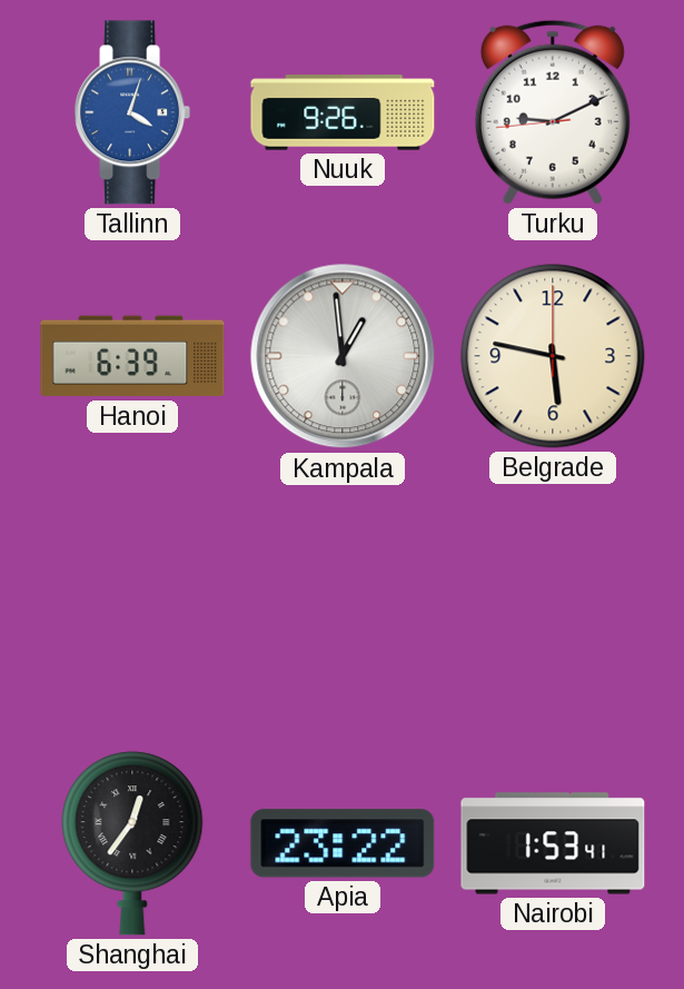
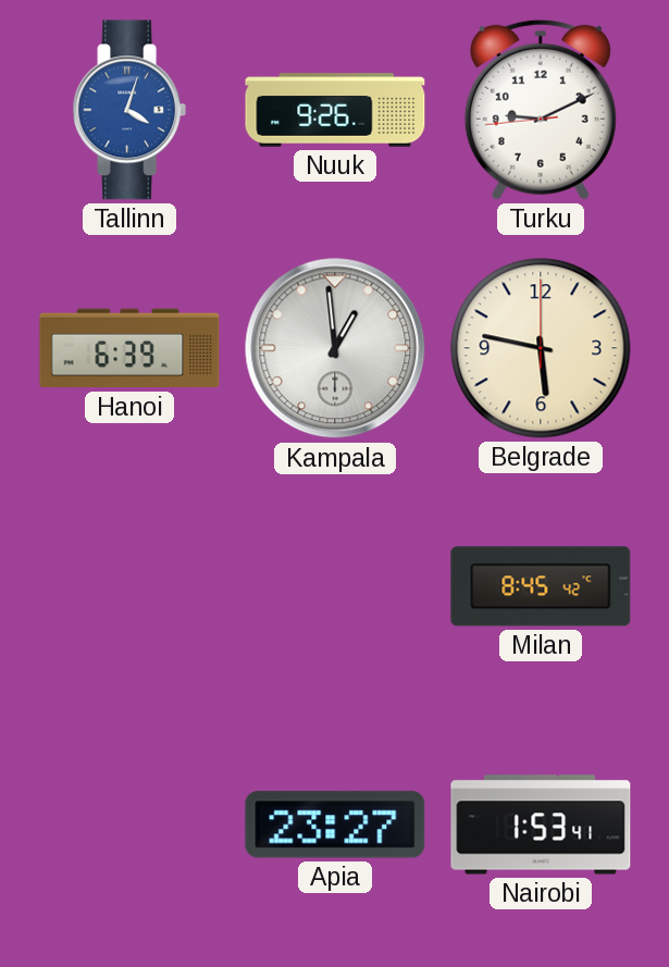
Milan: none -> 8:45
Shanghai: 12:36 -> none
Apia: 23:22 -> 23:27
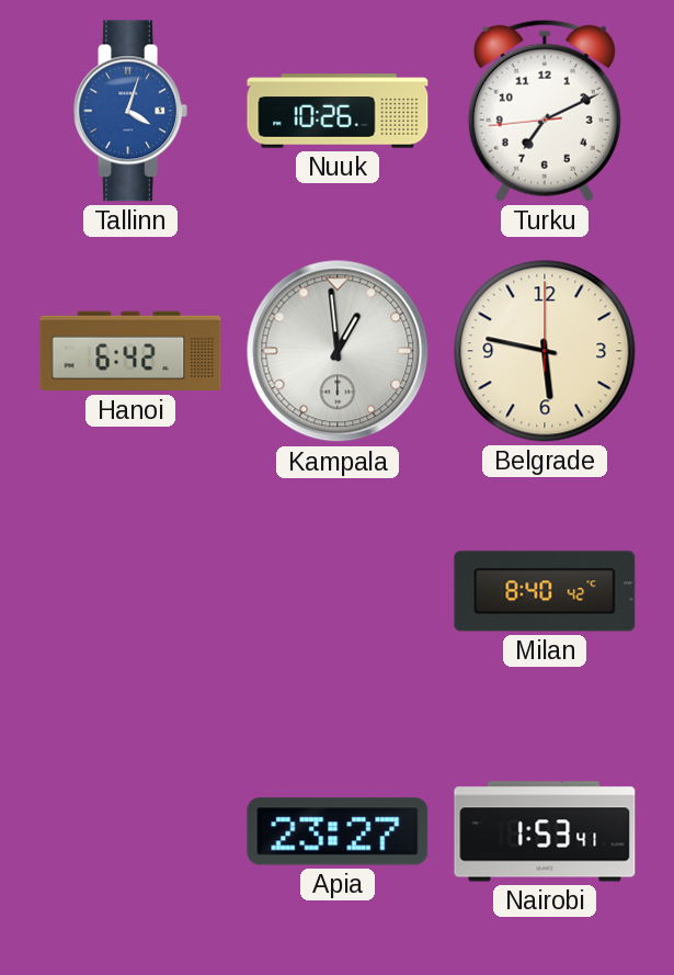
Nuuk: 9:26 -> 10:26
Turku: 9:10 -> 7:10
Hanoi: 6:39 -> 6:42
Milan: 8:45 -> 8:40
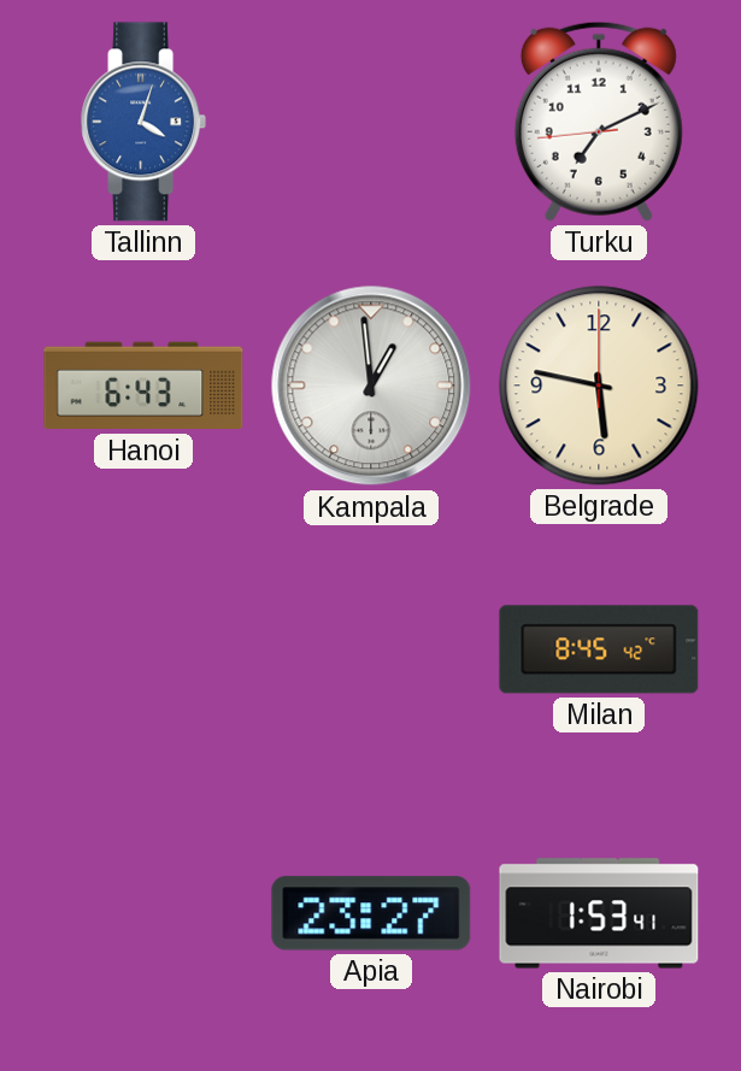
Nuuk: 10:26 -> none
Hanoi: 6:42 -> 6:43
Milan: 8:40 -> 8:45
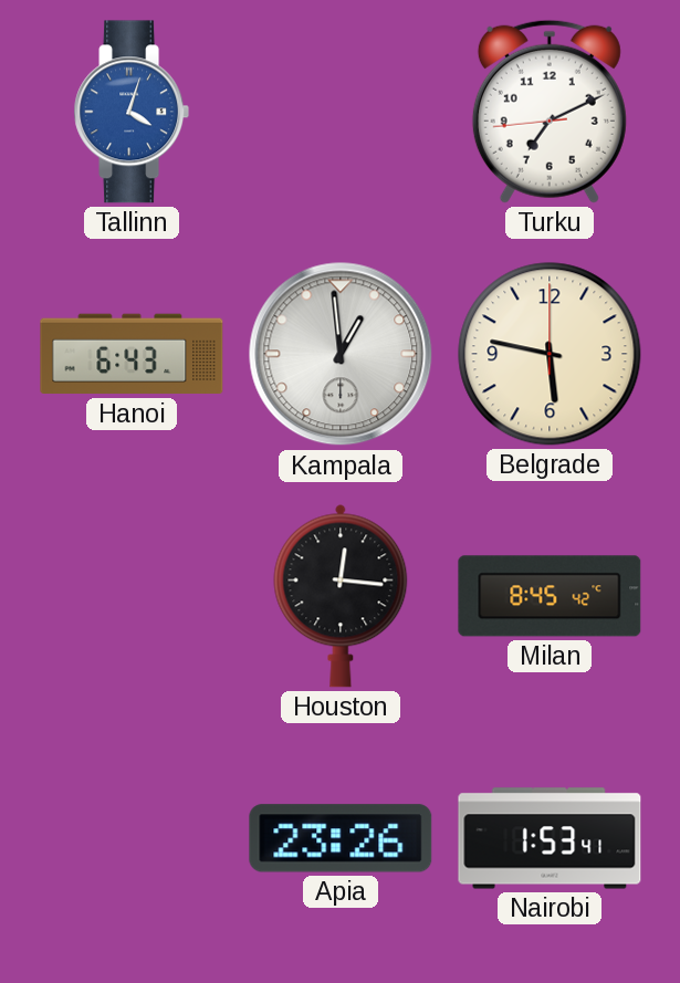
Houston: none -> 12:16
Apia: 23:27 -> 23:26
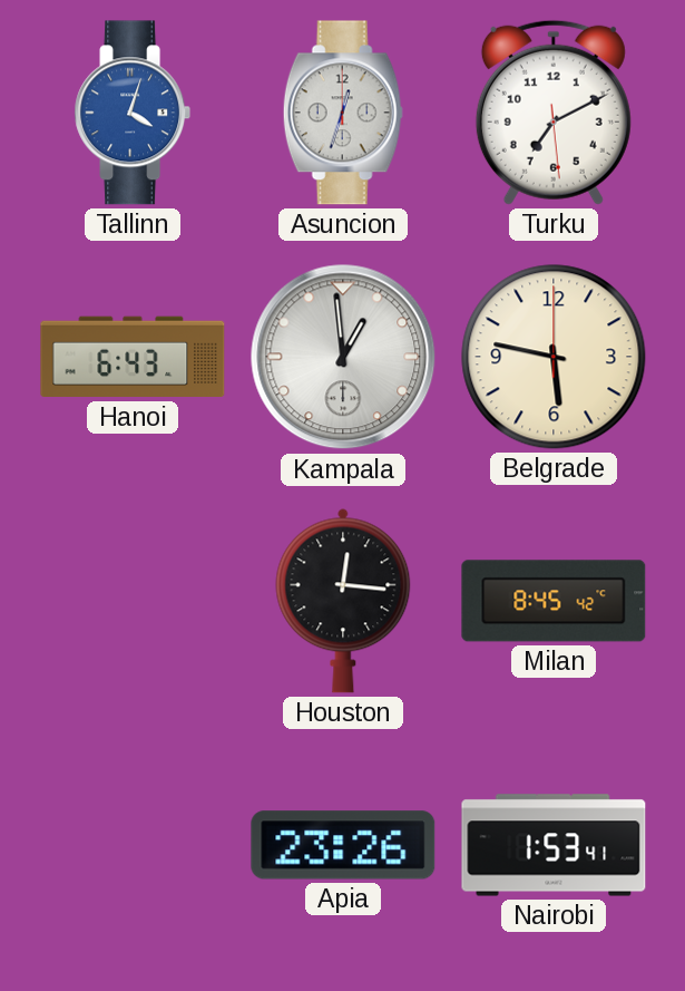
Asuncion: none -> 12:33
Turku: 7:10:44 -> 7:10:29
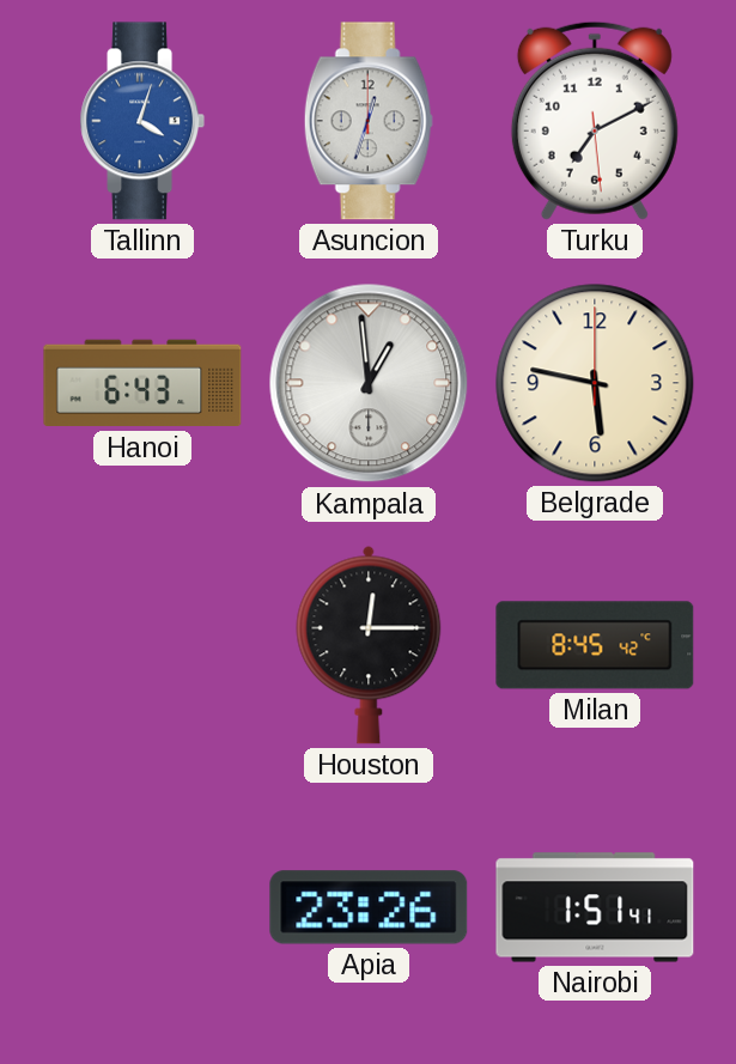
Houston: 12:16 -> 12:15
Nairobi: 1:53 -> 1:51
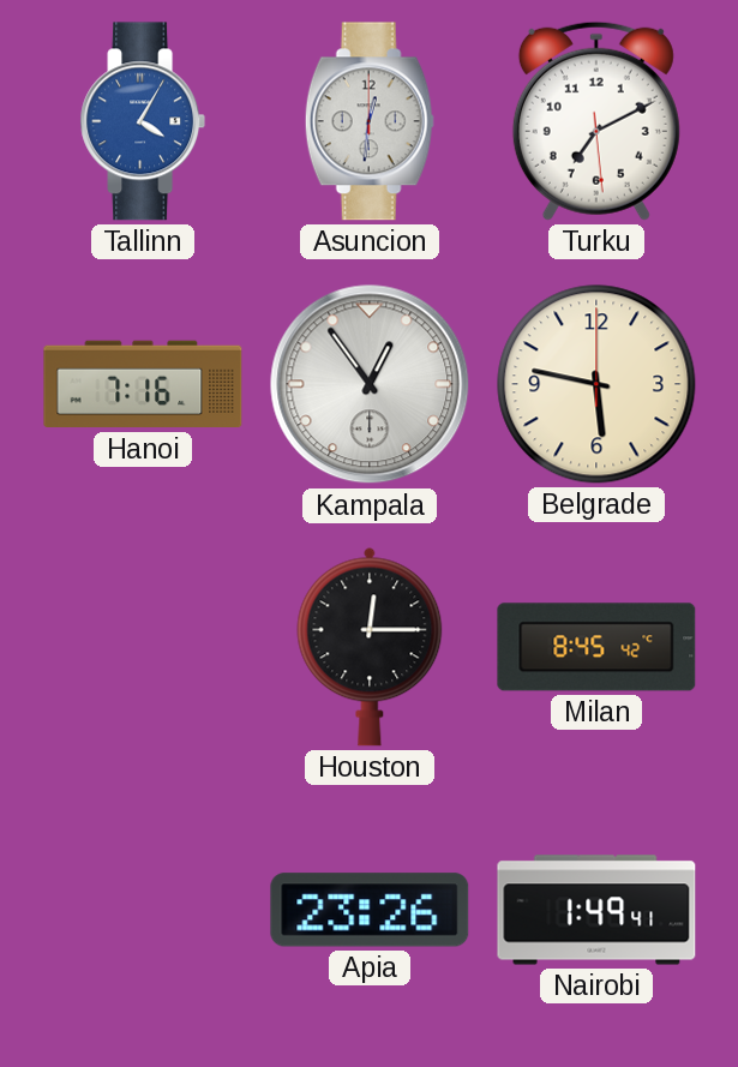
Tallinn: 4:03 -> 4:05
Asuncion: 12:33 -> 12:31
Hanoi: 6:43 -> 7:16
Kampala: 12:59 -> 12:54
Nairobi: 1:51 -> 1:49
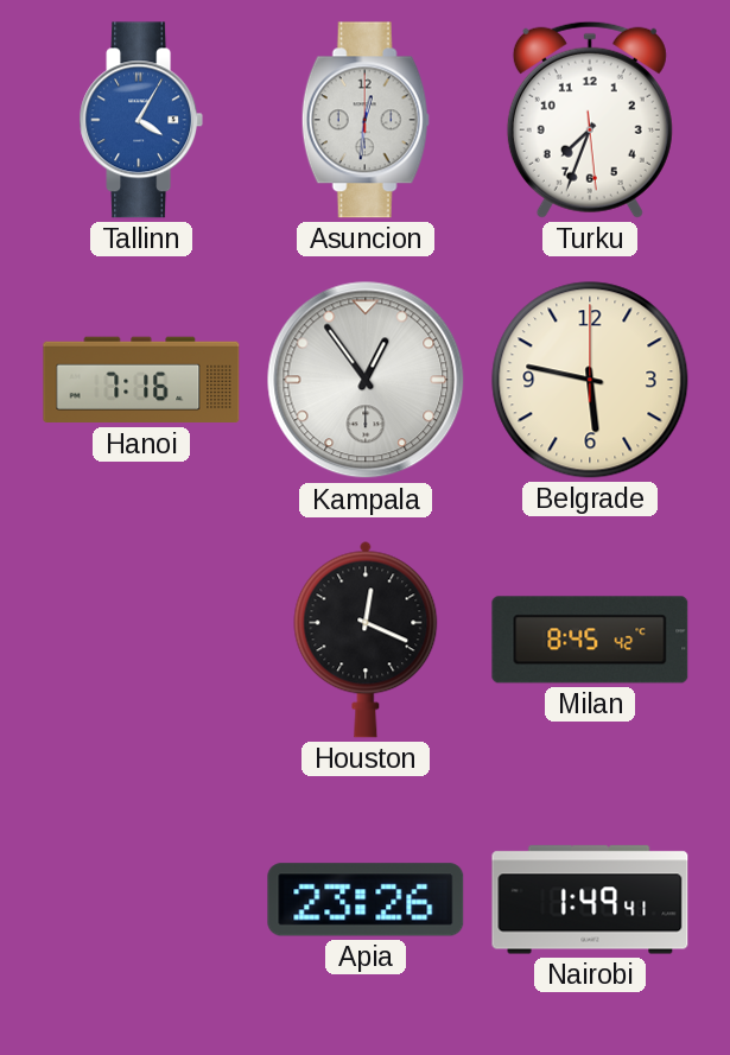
Turku: 7:10 -> 7:33
Houston: 12:15 -> 12:19
